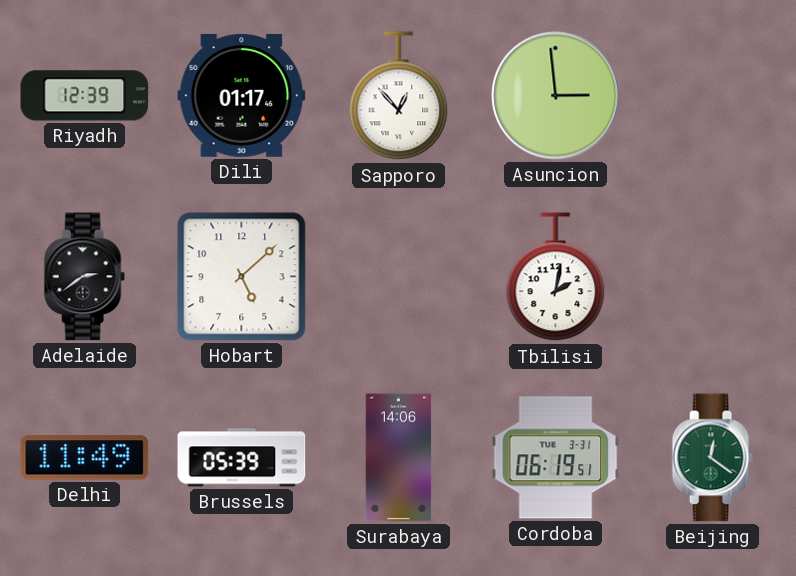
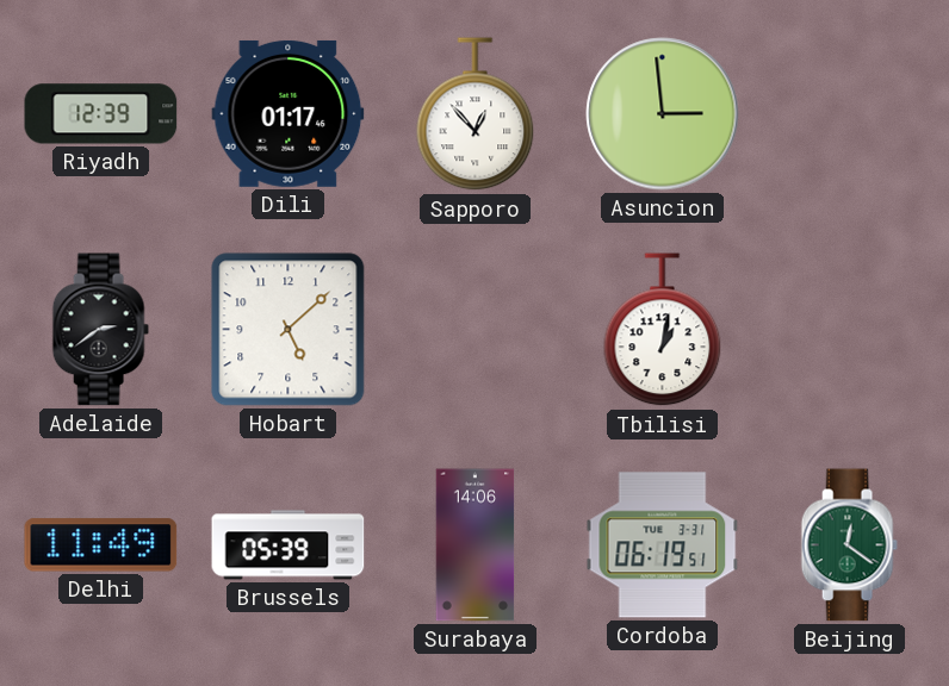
Tbilisi: 2:02 -> 1:02
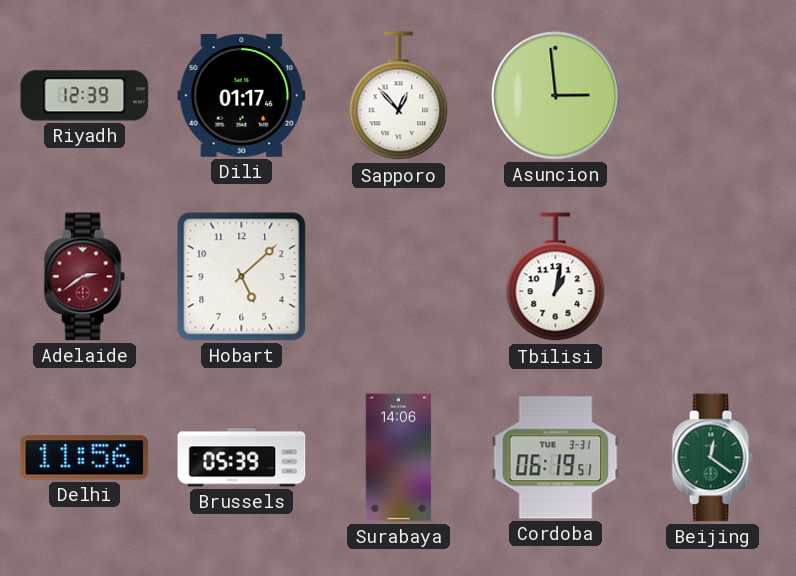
Adelaide dial: black -> burgundy
Delhi: 11:49 -> 11:56
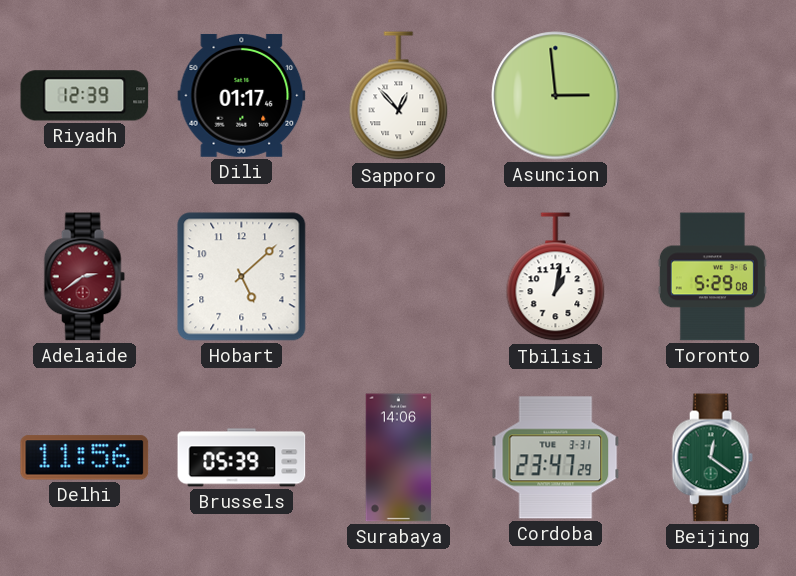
Toronto: none -> 5:29
Cordoba: 06:19 -> 23:47
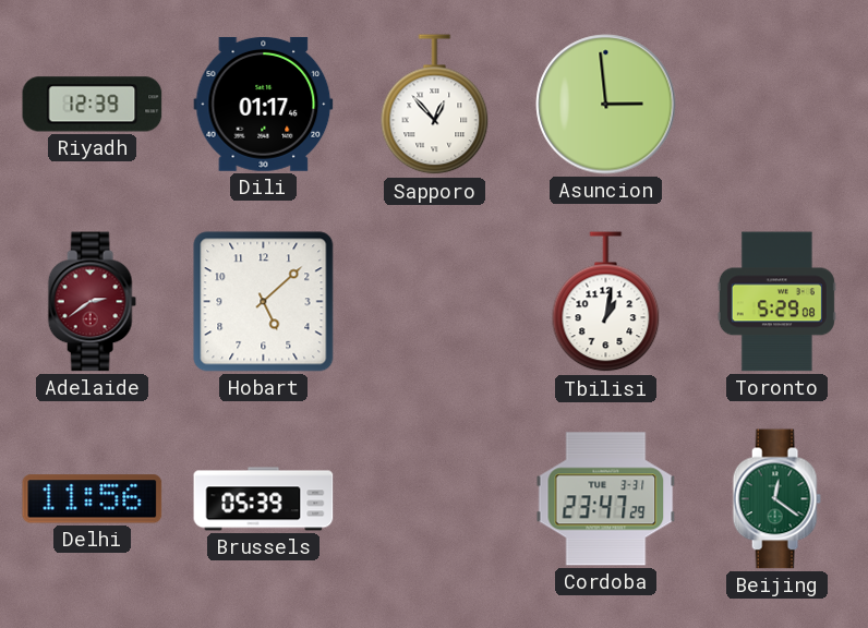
Surabaya: 14:06 -> none
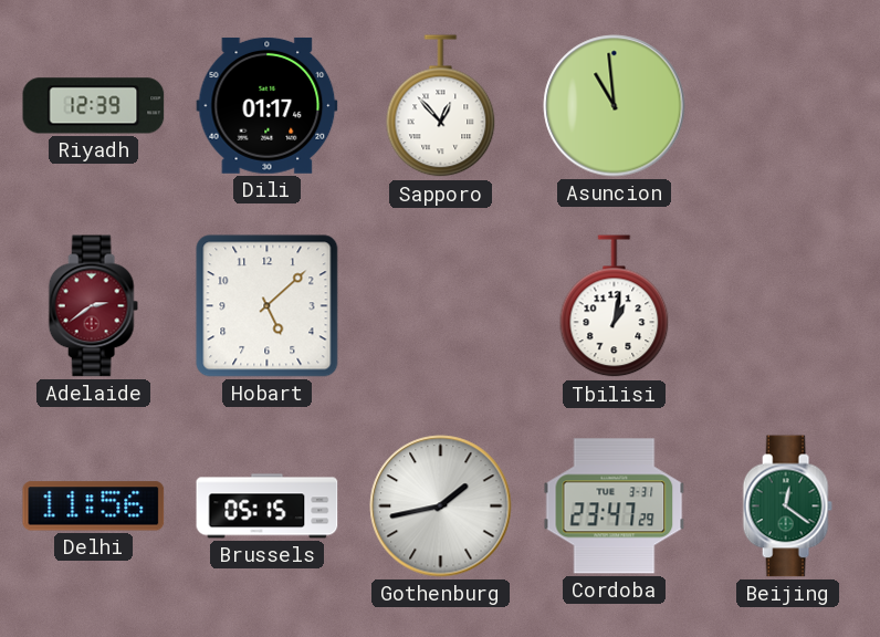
Asuncion: 2:59 -> 10:59
Toronto: 5:29 -> none
Brussels: 05:39 -> 05:15
Gothenburg: none -> 1:43
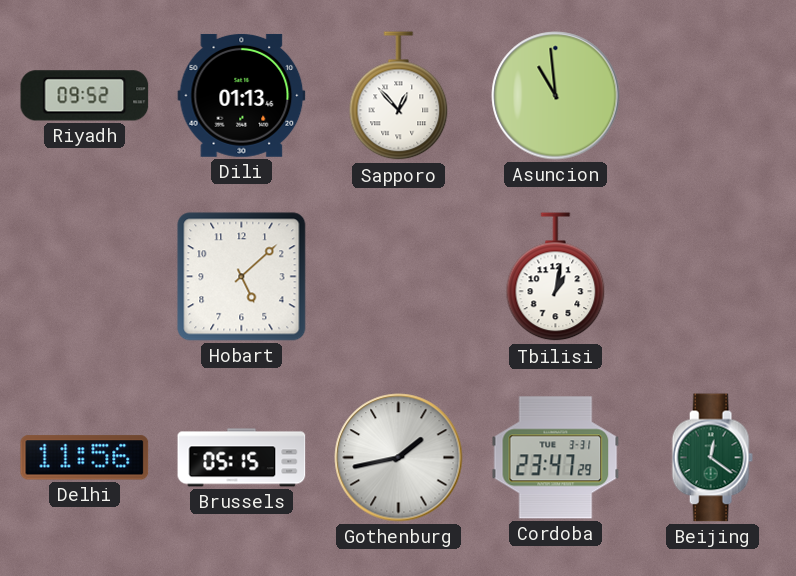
Riyadh: 12:39 -> 09:52
Dili: 01:17 -> 01:13
Adelaide: 2:39 -> none
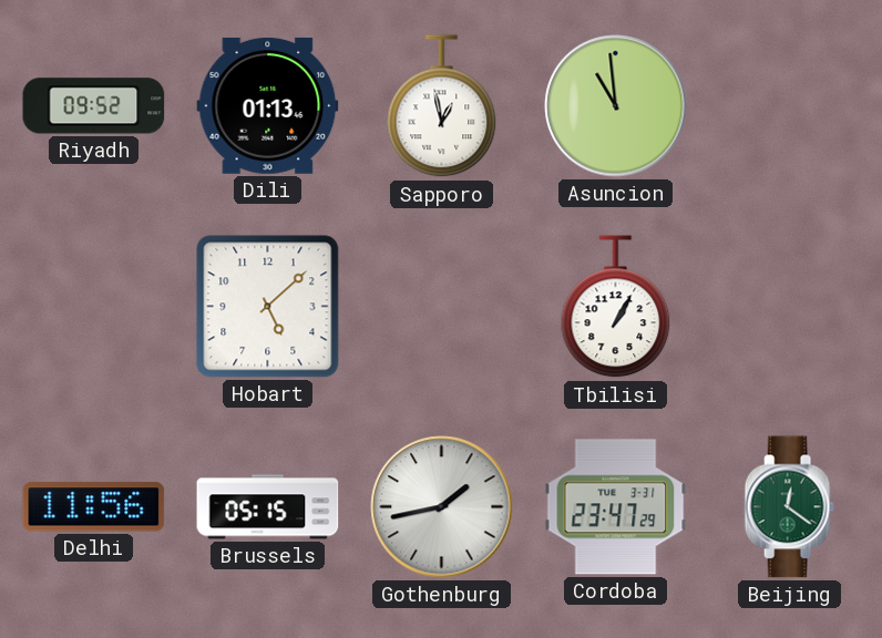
Sapporo: 12:53 -> 12:58
Tbilisi: 1:02 -> 1:05
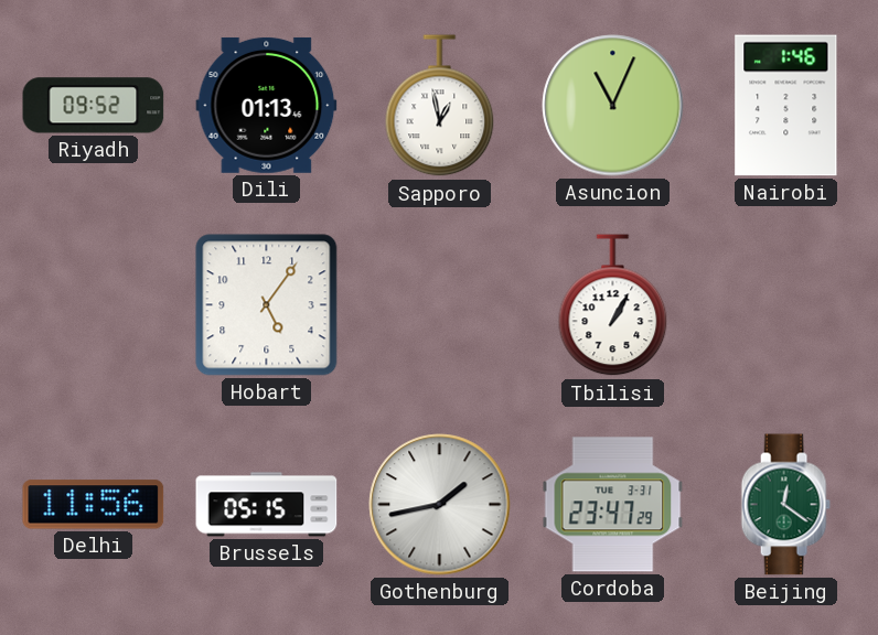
Asuncion: 10:59 -> 11:04
Nairobi: none -> 1:46
Hobart: 5:08 -> 5:06
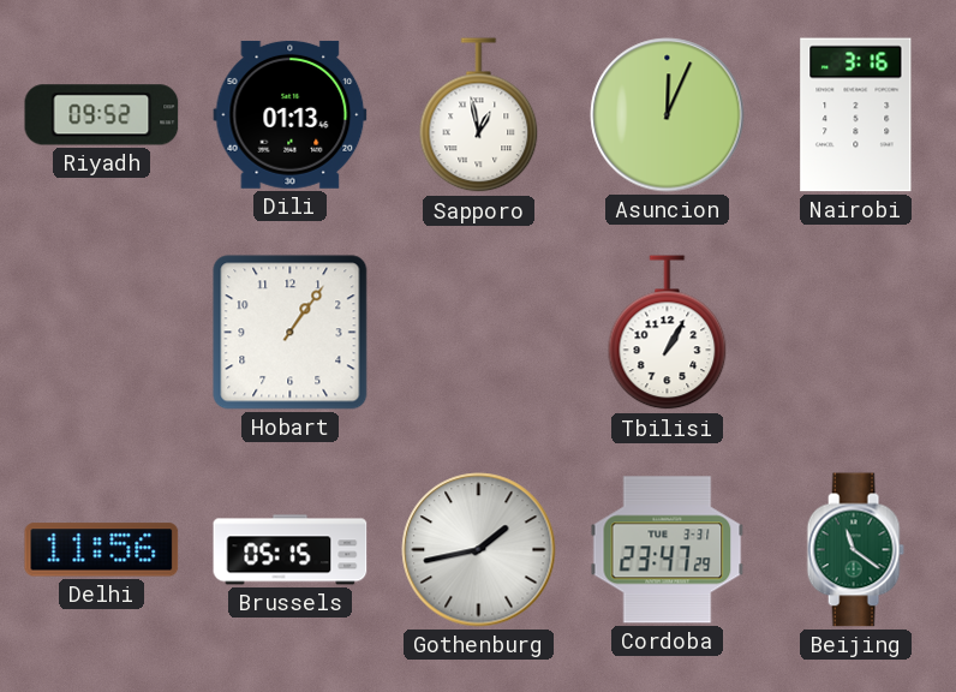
Asuncion: 11:04 -> 12:04
Nairobi: 1:46 -> 3:16
Hobart: 5:06 -> 1:06
Beijing: 12:21 -> 11:21
